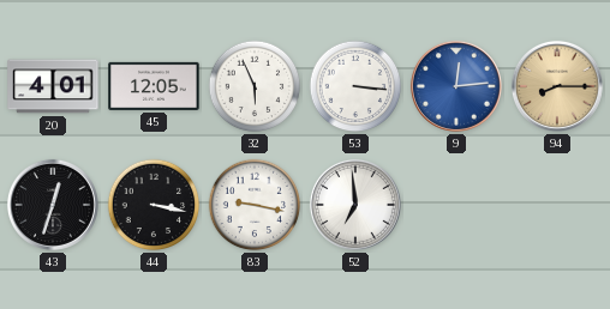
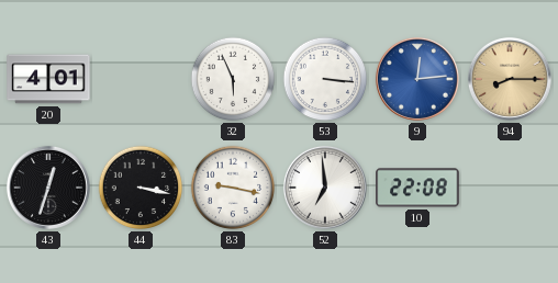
45: 12:05 -> none
10: none -> 22:08
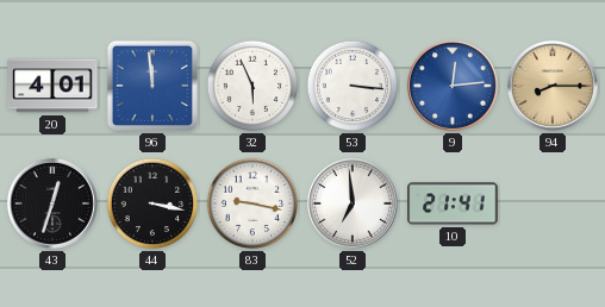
96: none -> 11:59
10: 22:08 -> 21:41
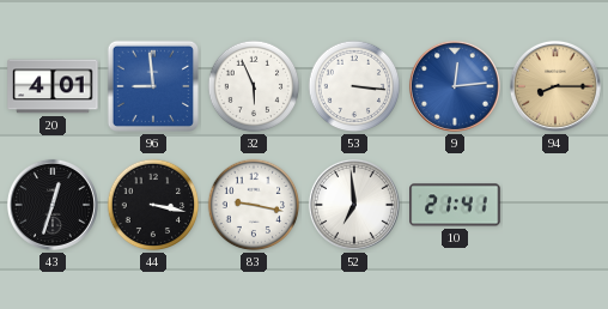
96: 11:59 -> 8:59
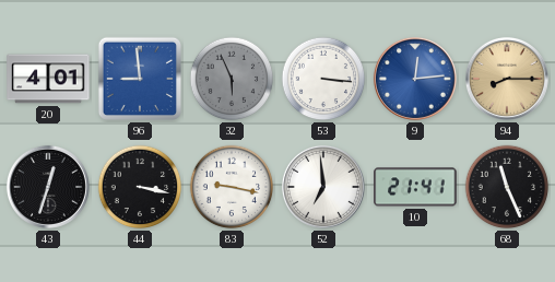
32 dial: white -> grey
68: none -> 11:26
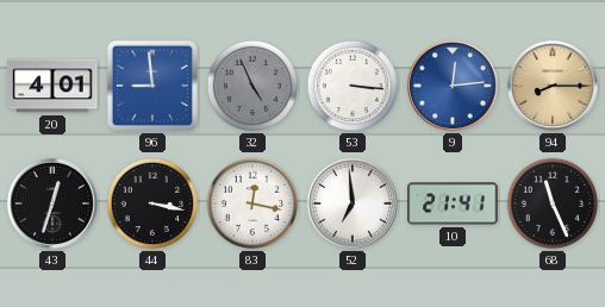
32: 5:56 -> 4:56
83: 9:17 -> 12:17
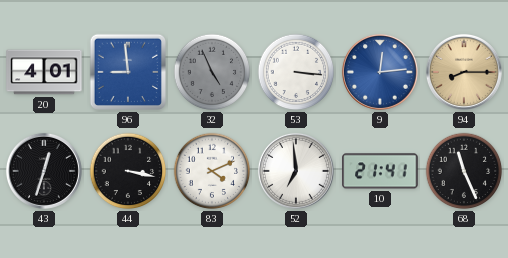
83: 12:17 -> 4:11
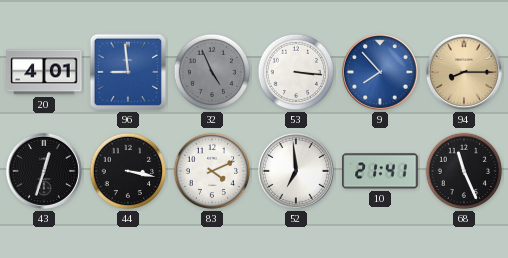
9: 12:14 -> 7:53
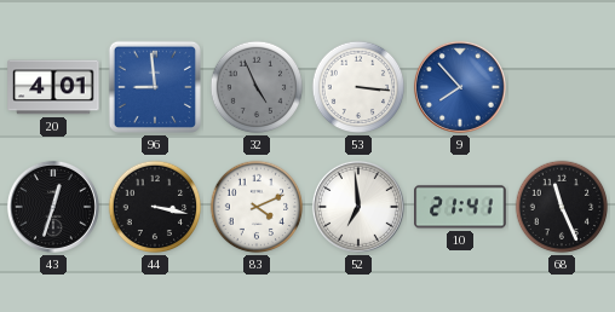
94: 8:15 -> none
